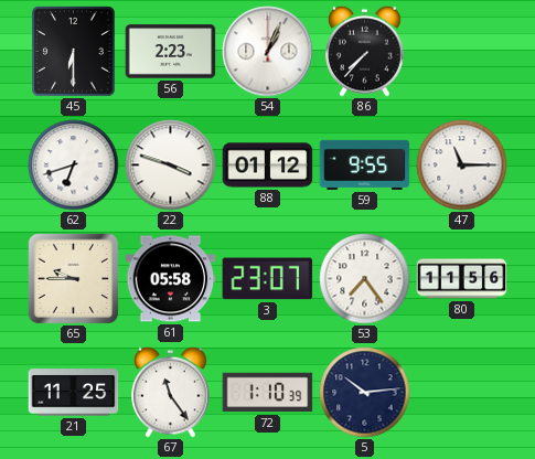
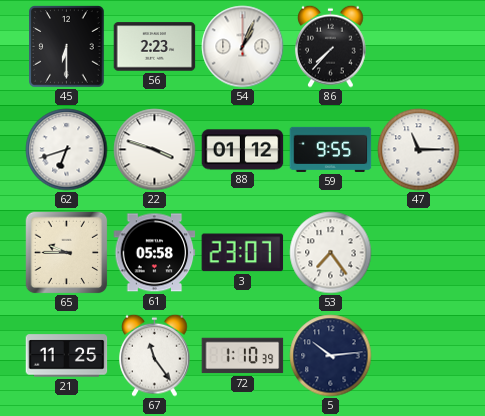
80: 11:56 -> none
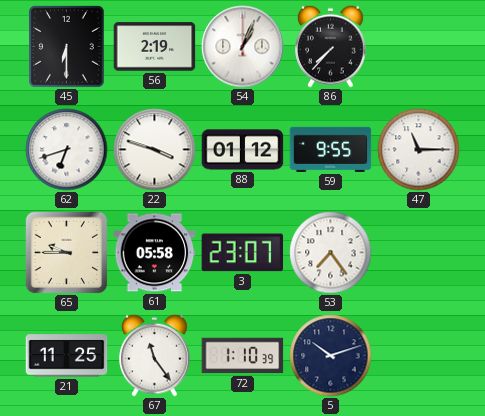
56: 2:23 -> 2:19
5: 10:14 -> 10:12
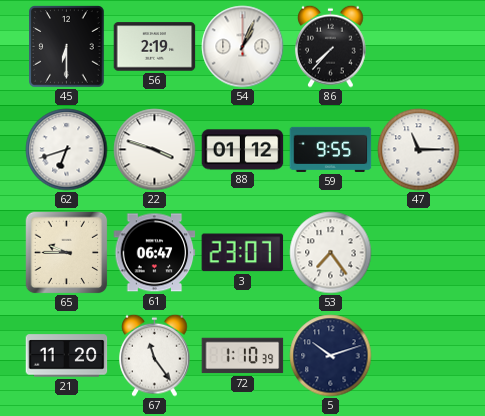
61: 05:58 -> 06:47
21: 11:25 -> 11:20
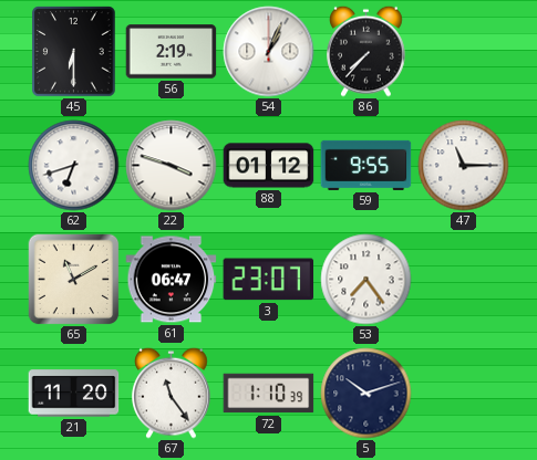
65: 9:45 -> 11:10
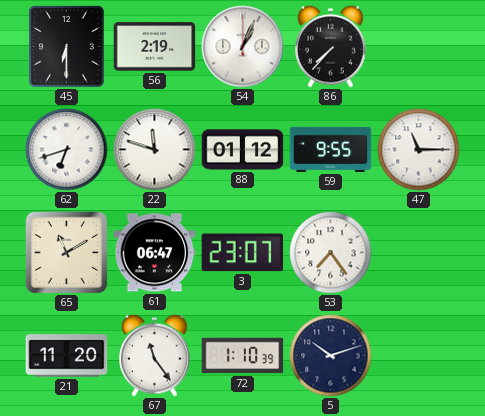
22: 3:48 -> 11:48
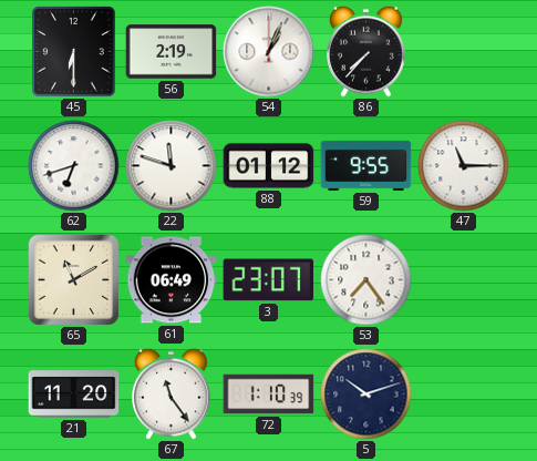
61: 06:47 -> 06:49
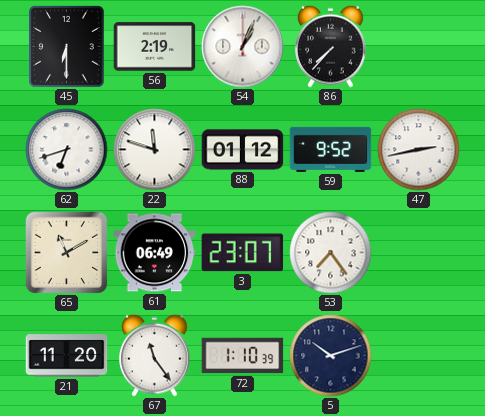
59: 9:55 -> 9:52
47: 11:15 -> 2:43
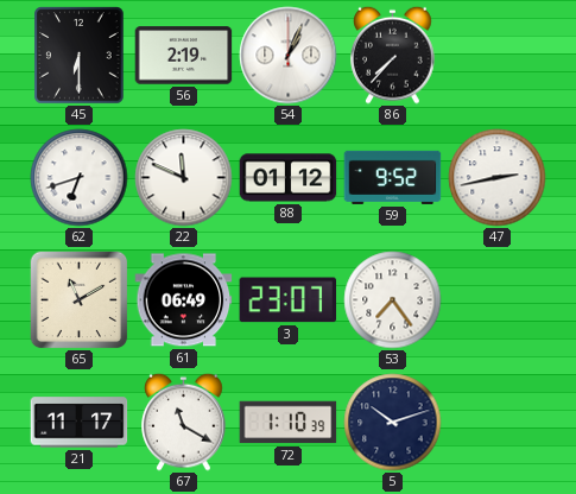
22: 11:48 -> 11:49
21: 11:20 -> 11:17
67: 11:24 -> 11:20
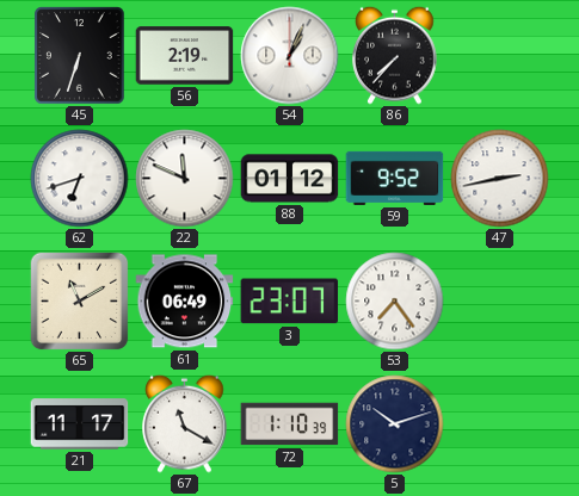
45: 6:30 -> 6:33
